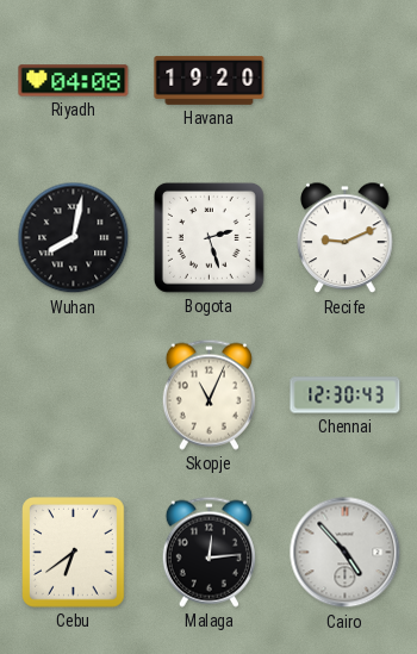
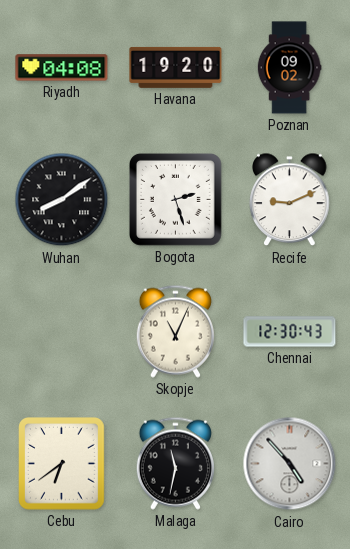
Poznan: none -> 09:02
Wuhan: 8:02 -> 8:09
Malaga: 12:14 -> 11:32
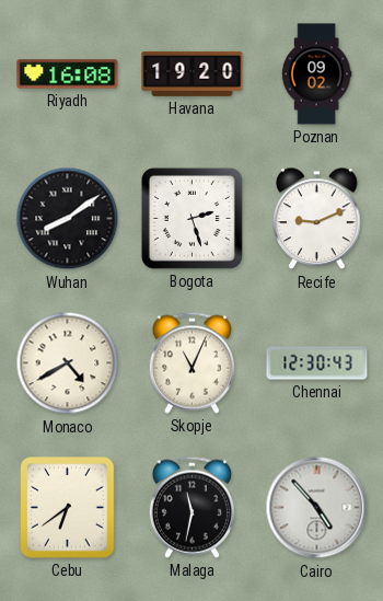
Riyadh: 04:08 -> 16:08
Monaco: none -> 4:40
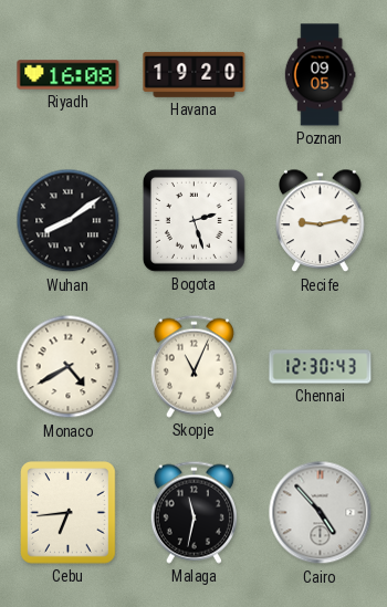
Poznan: 09:02 -> 09:05
Recife: 9:11 -> 9:13
Cebu: 6:39 -> 6:44
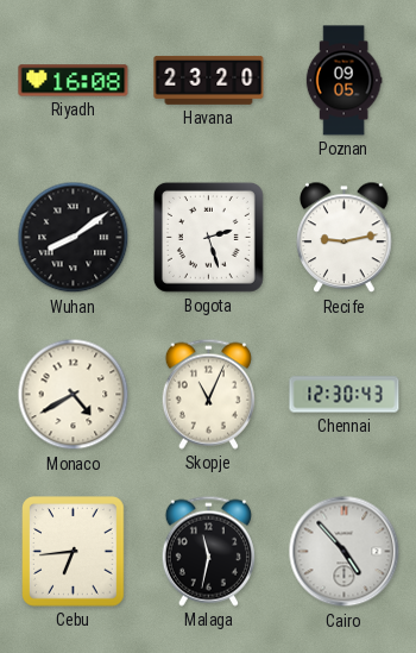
Havana: 19:20 -> 23:20
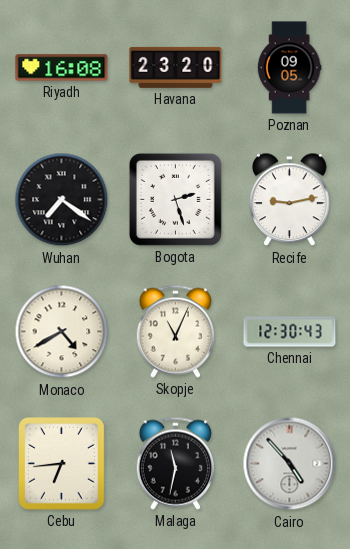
Wuhan: 8:09 -> 7:21
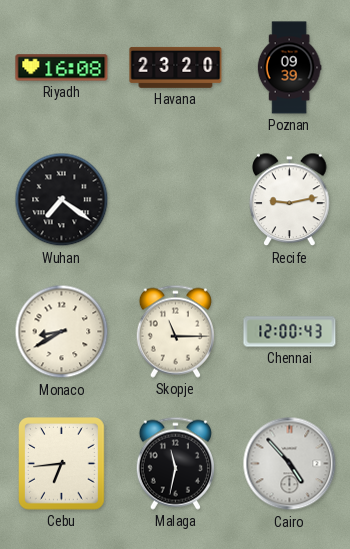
Poznan: 09:05 -> 09:39
Bogota: 2:27 -> none
Monaco: 4:40 -> 8:40
Skopje: 11:04 -> 11:15
Chennai: 12:30 -> 12:00
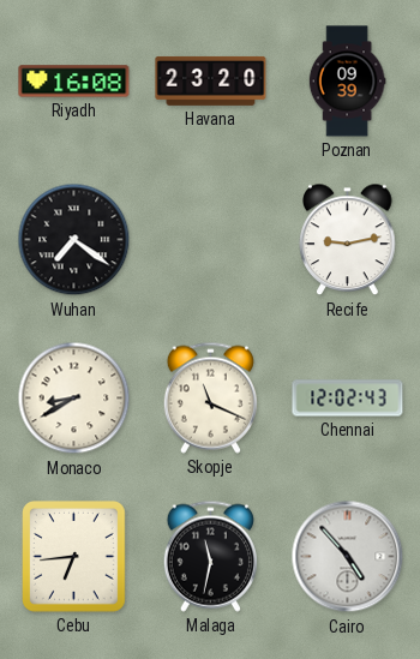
Skopje: 11:15 -> 11:19
Chennai: 12:00 -> 12:02
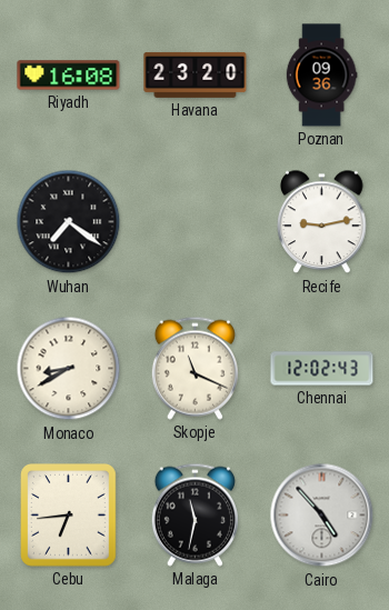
Poznan: 09:39 -> 09:36
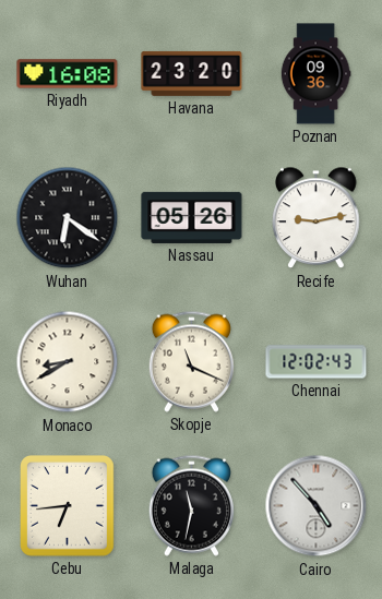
Wuhan: 7:21 -> 6:21
Nassau: none -> 05:26
